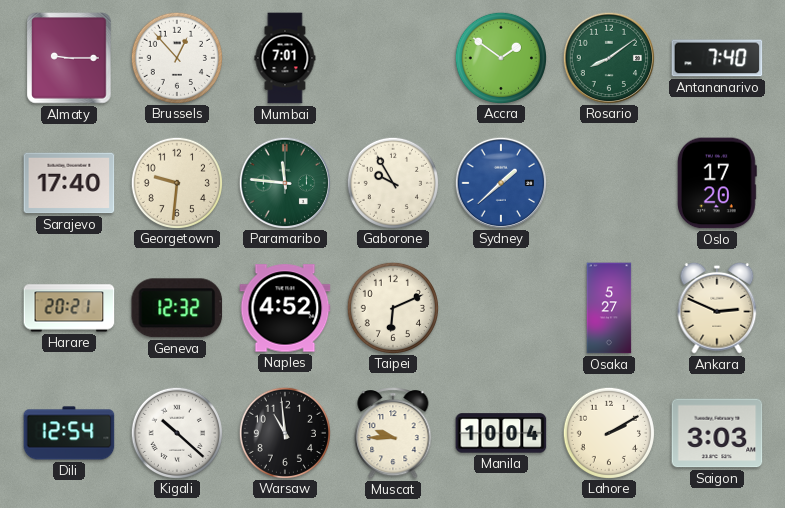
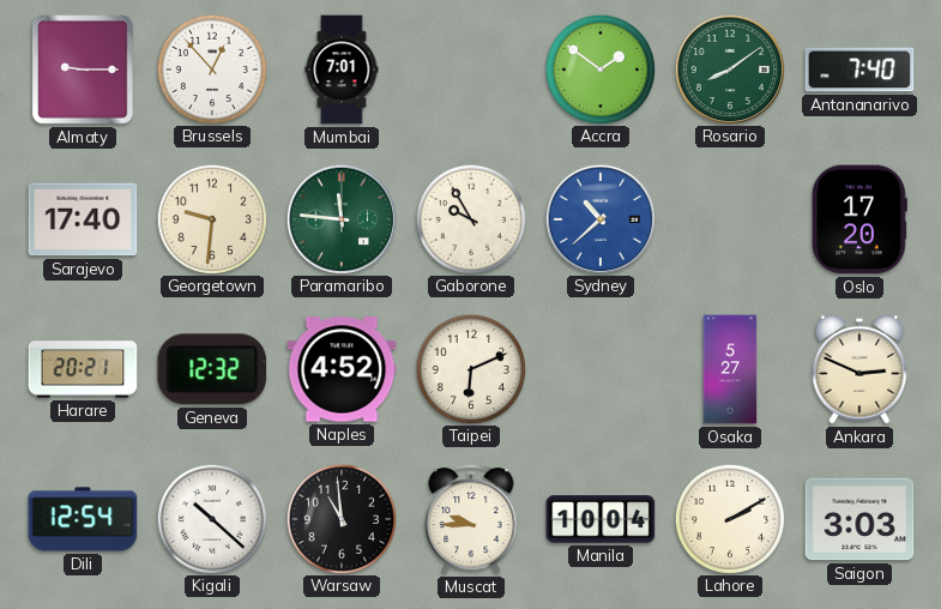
Sydney: 1:38 -> 10:38
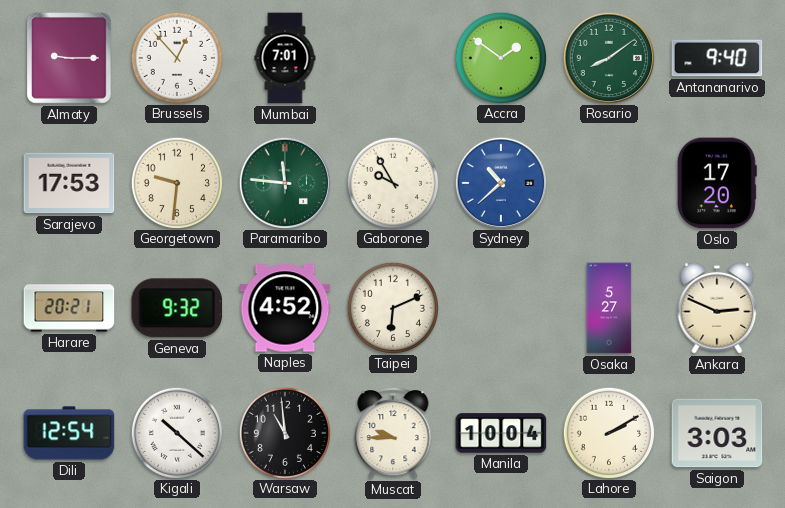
Antananarivo: 7:40 -> 9:40
Sarajevo: 17:40 -> 17:53
Geneva: 12:32 -> 9:32
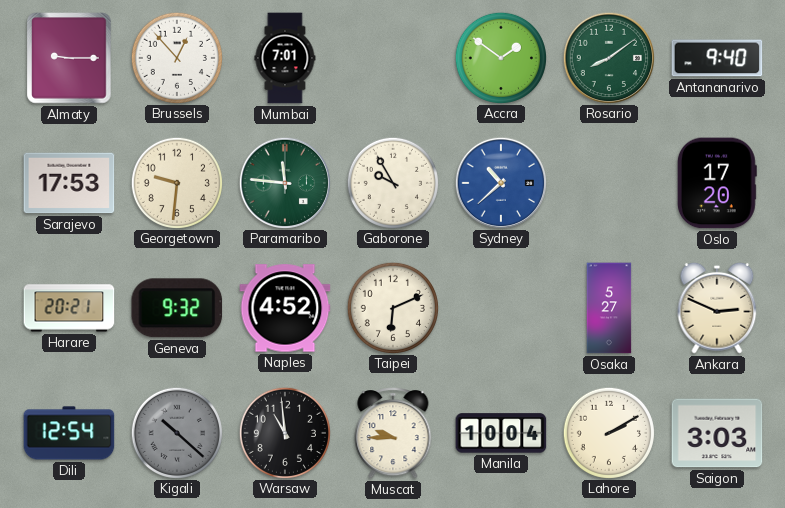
Kigali dial: white -> grey
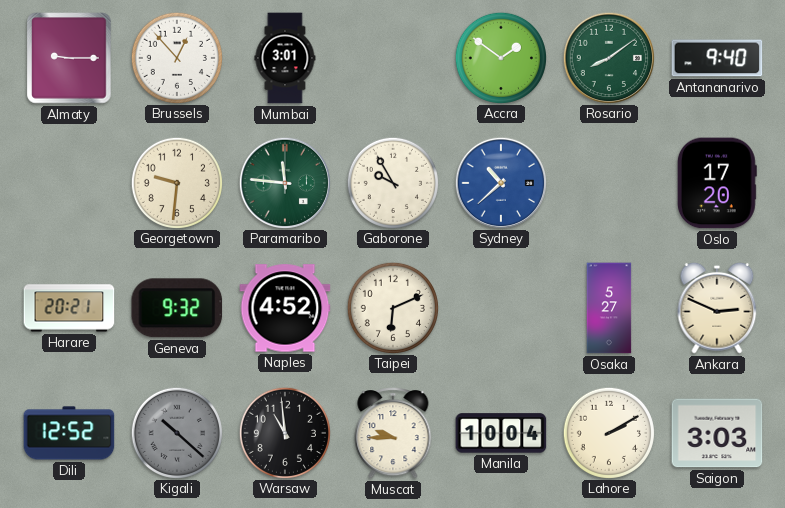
Mumbai: 7:01 -> 3:01
Sarajevo: 17:53 -> none
Dili: 12:54 -> 12:52
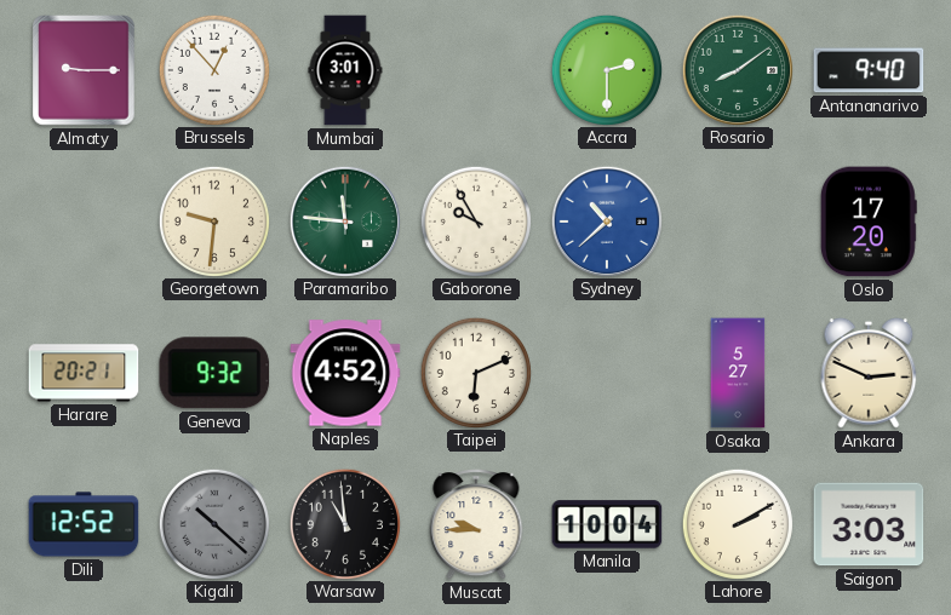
Accra: 1:51 -> 2:30
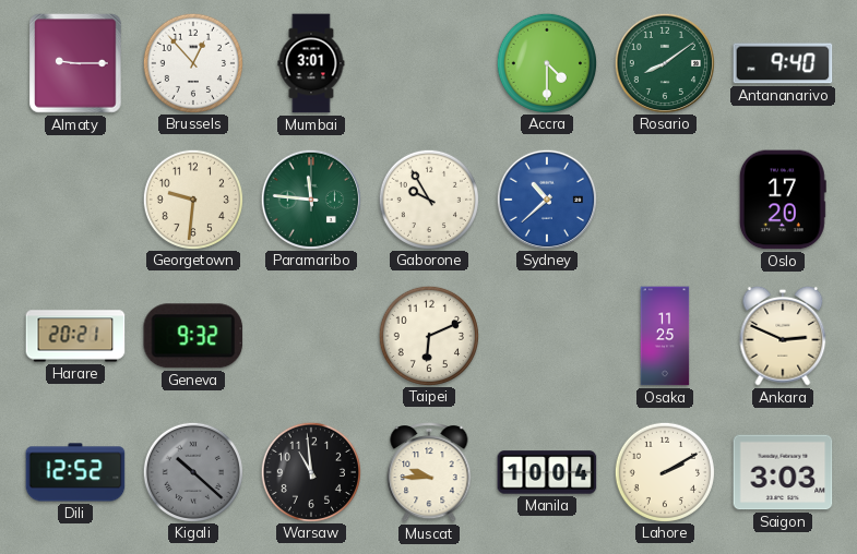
Accra: 2:30 -> 4:30
Naples: 4:52 -> none
Osaka: 5:27 -> 11:25
